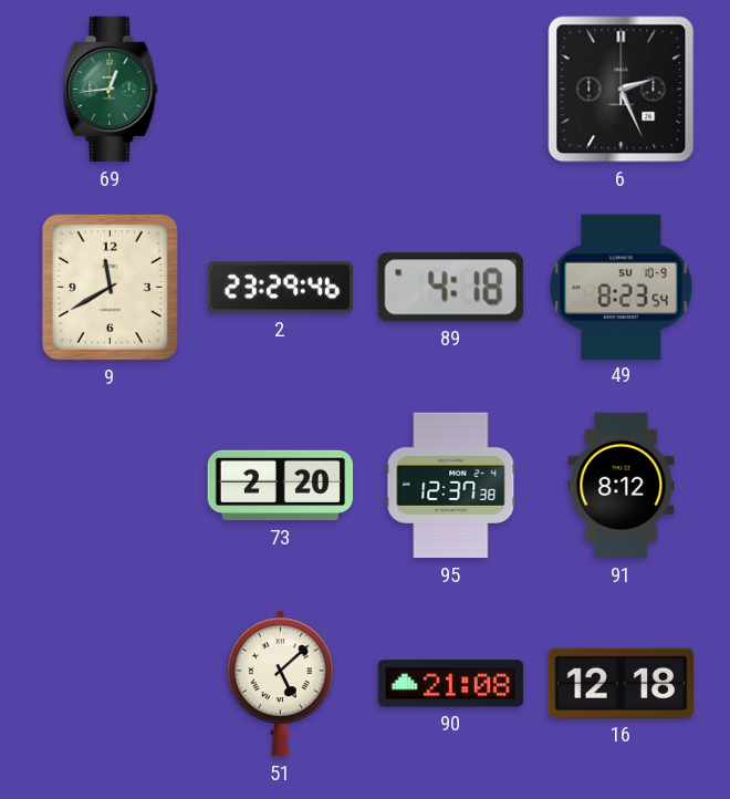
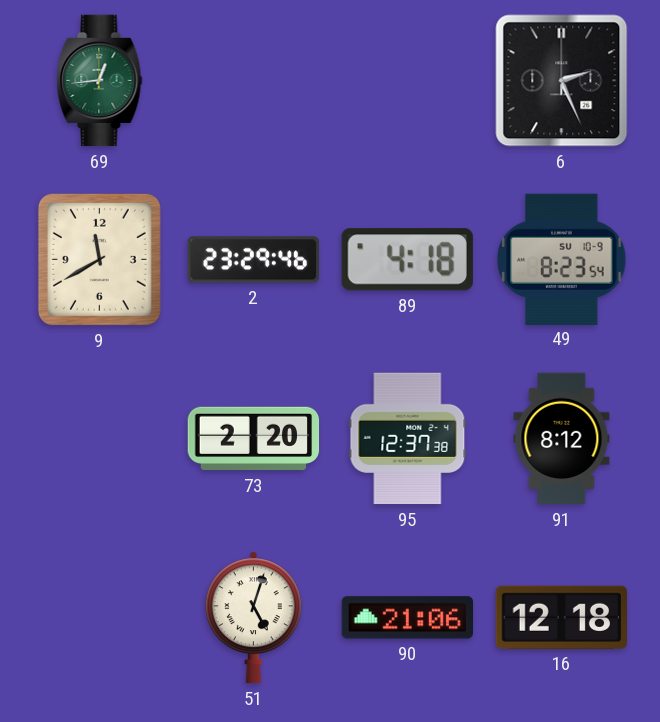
51: 5:08 -> 5:03
90: 21:08 -> 21:06
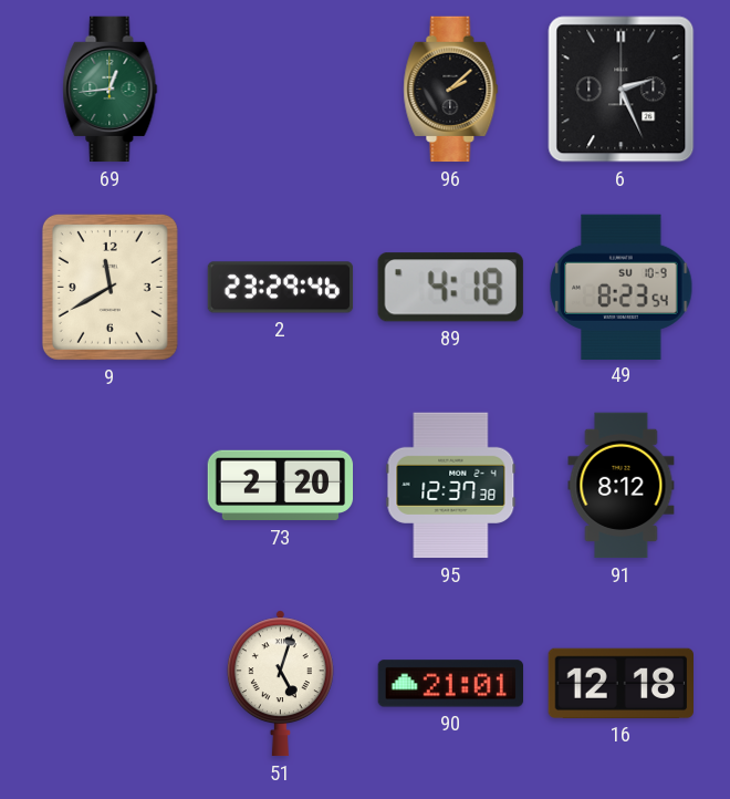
96: none -> 2:08
90: 21:06 -> 21:01
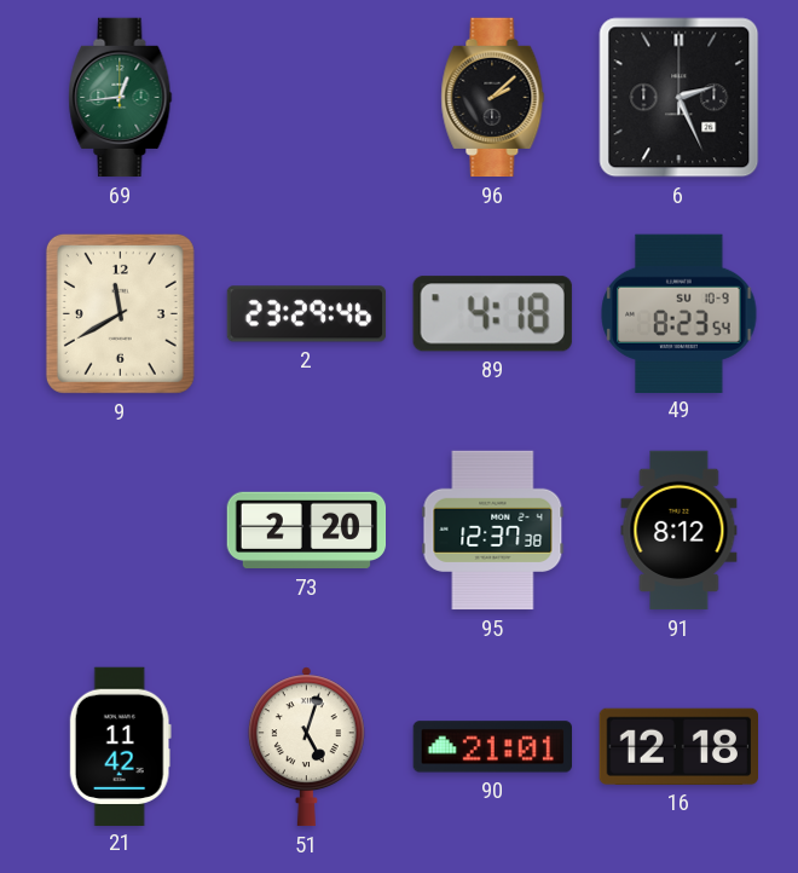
21: none -> 11:42
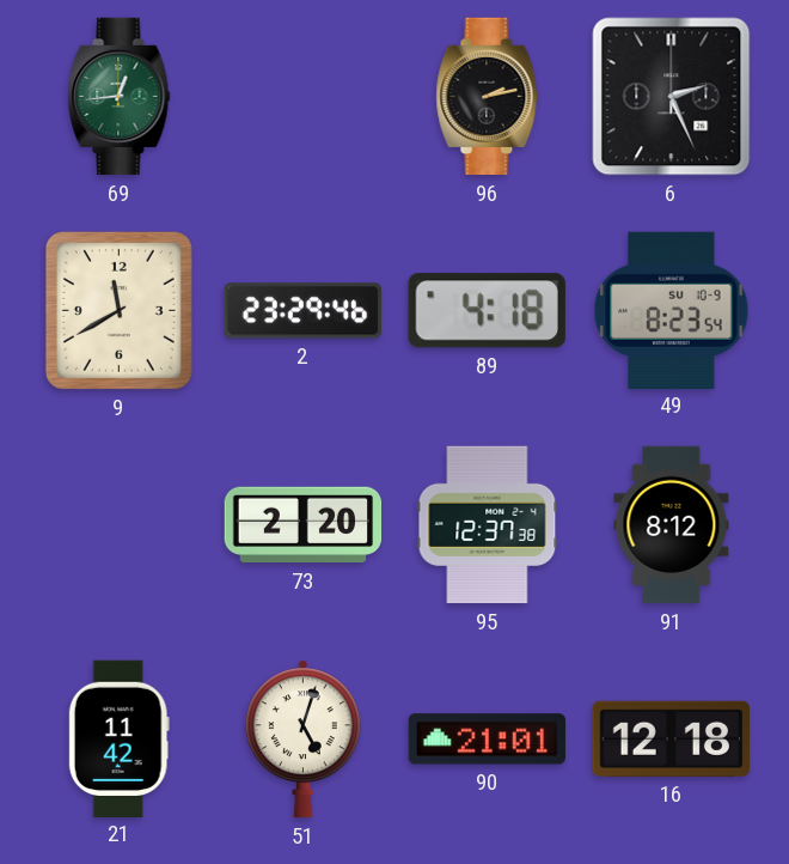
96: 2:08 -> 2:13
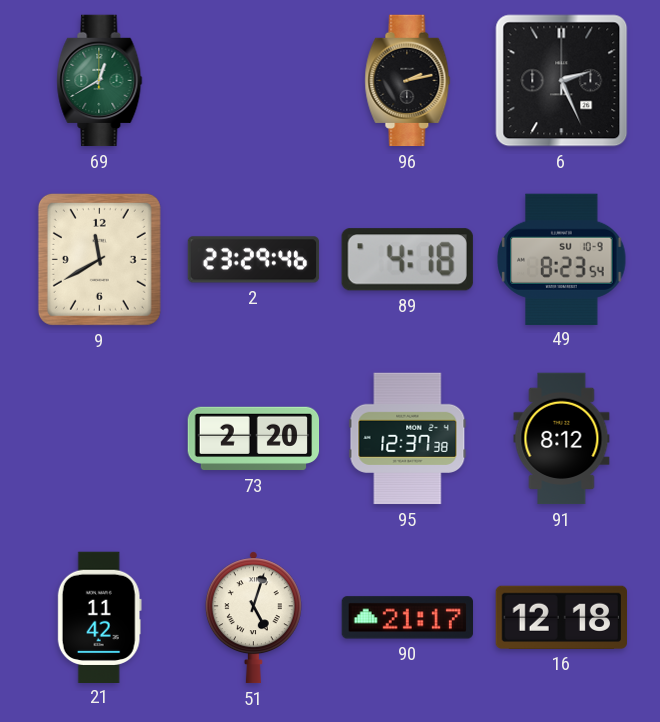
69: 12:44 -> 12:40
90: 21:01 -> 21:17
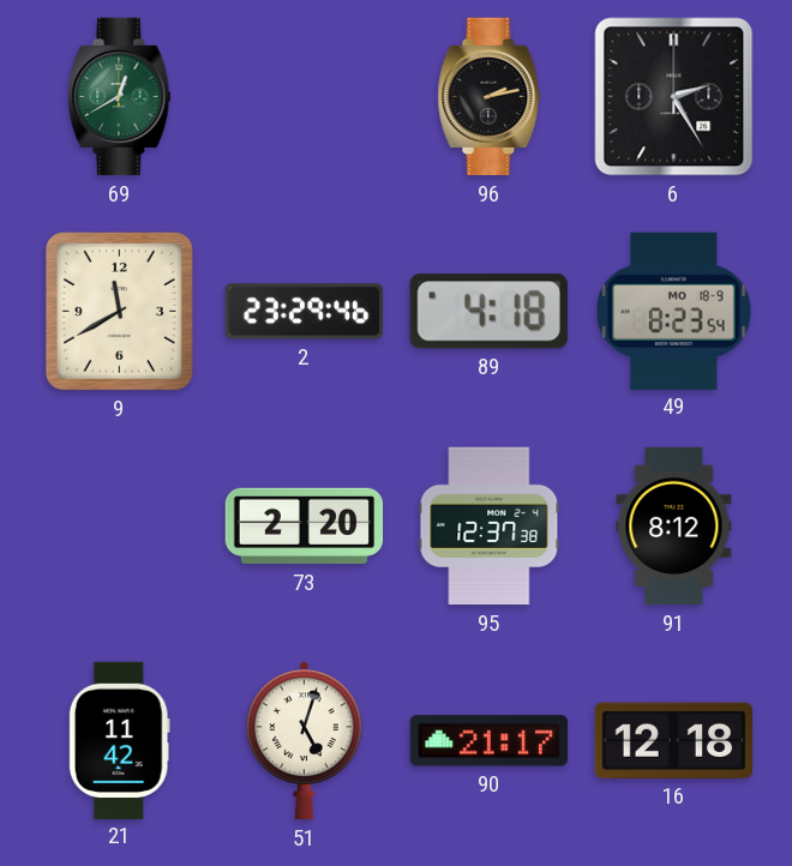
6: 2:26 -> 2:25
49 date: SU 10-9 -> MO 18-9
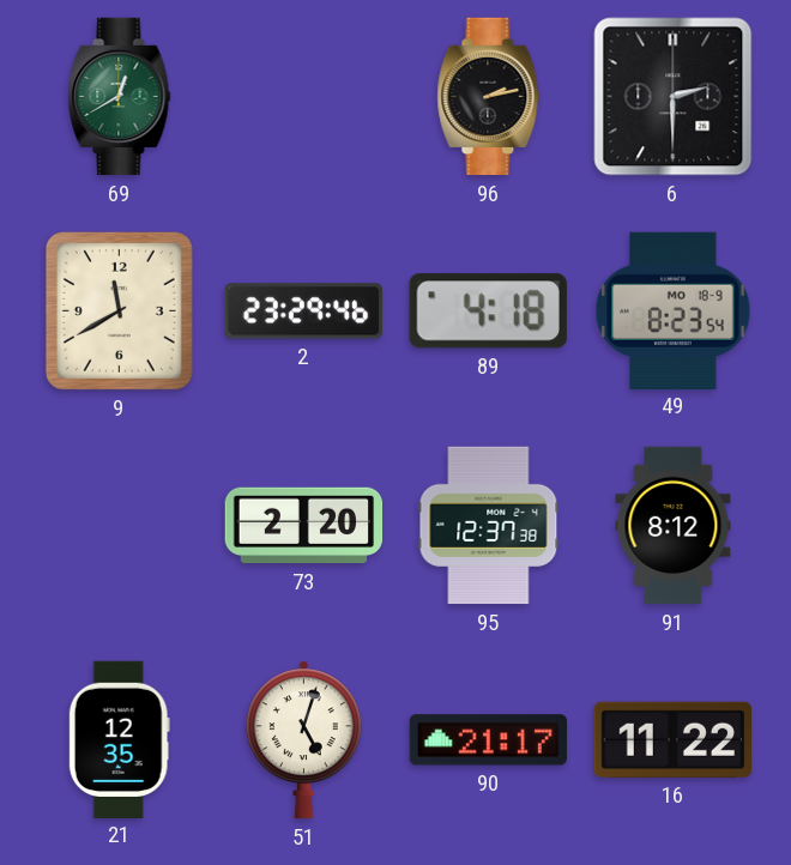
6: 2:25 -> 2:30
21: 11:42 -> 12:35
16: 12:18 -> 11:22
